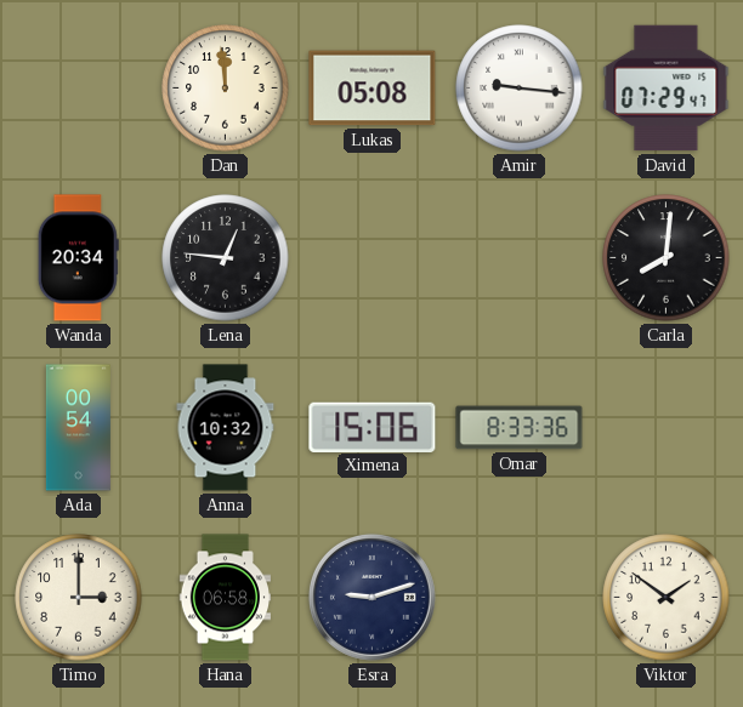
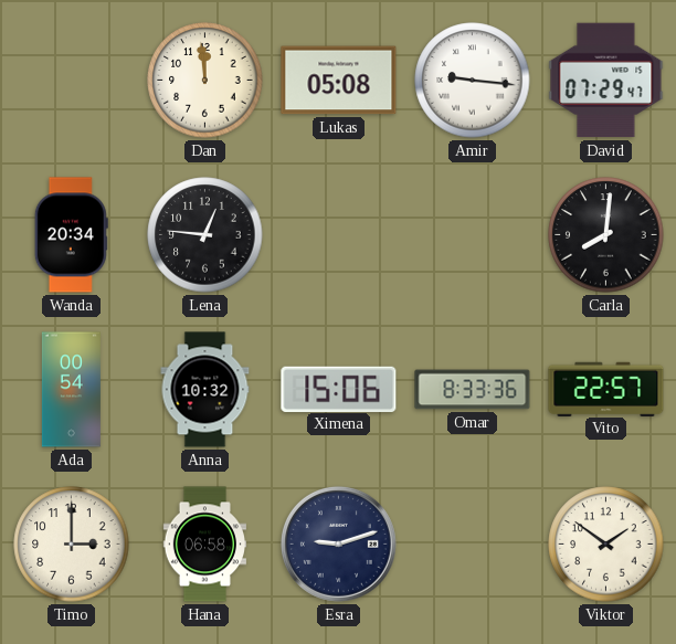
Vito: none -> 22:57
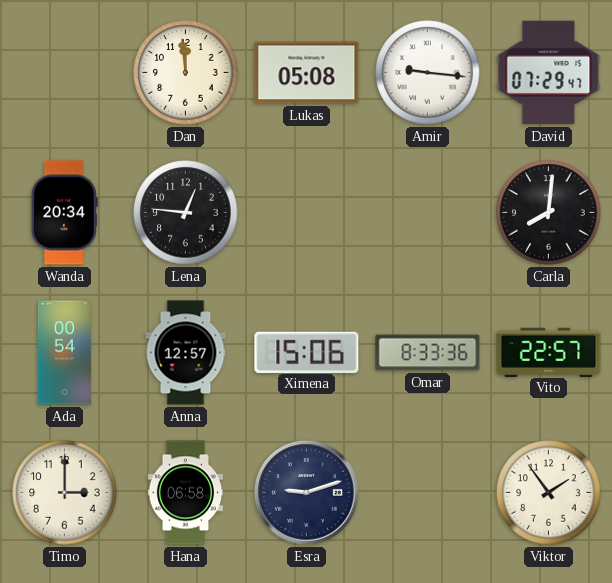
Anna: 10:32 -> 12:57
Viktor: 1:51 -> 1:54
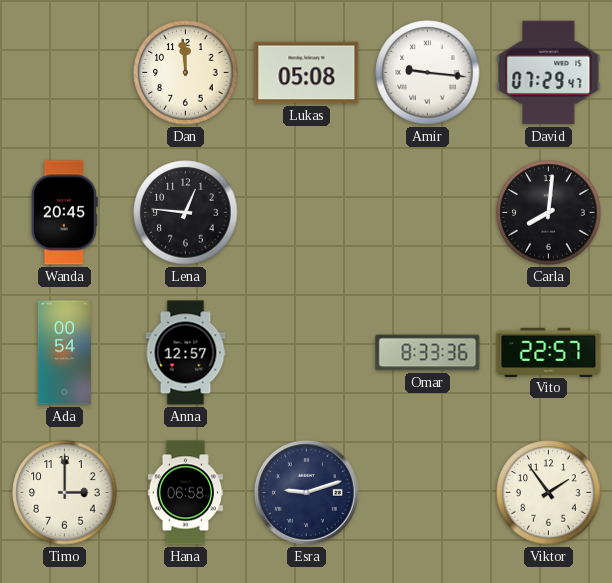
Wanda: 20:34 -> 20:45
Ximena: 15:06 -> none
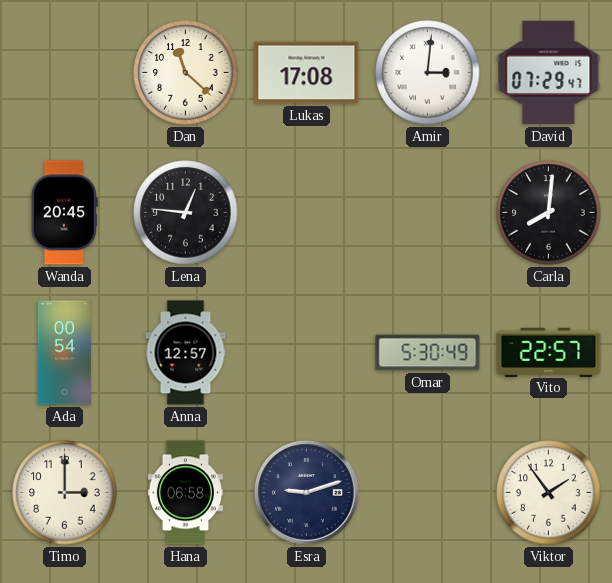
Dan: 11:59 -> 11:22
Lukas: 05:08 -> 17:08
Amir: 9:16 -> 3:01
Omar: 8:33 -> 5:30
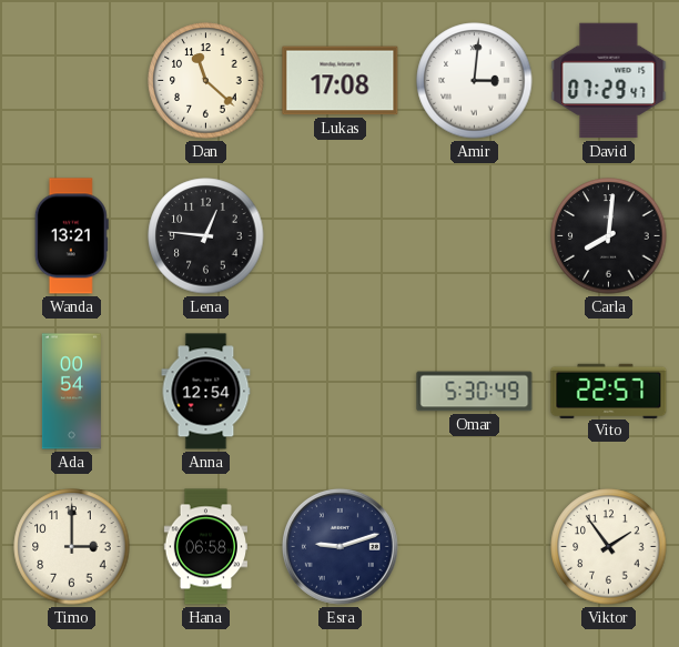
Wanda: 20:45 -> 13:21
Anna: 12:57 -> 12:54
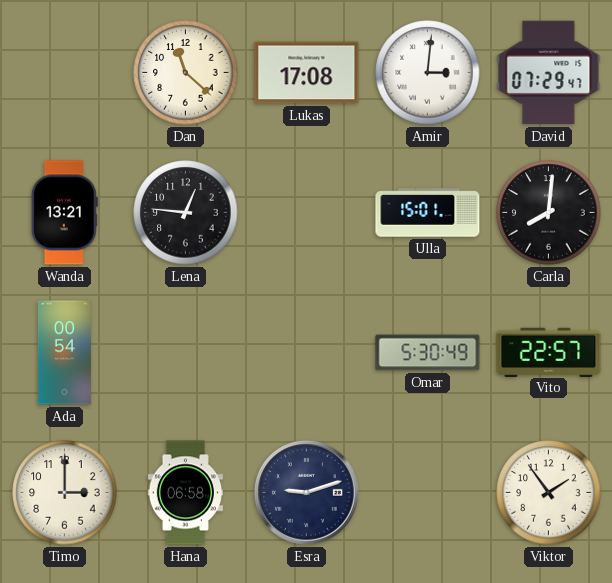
Ulla: none -> 15:01
Anna: 12:54 -> none
